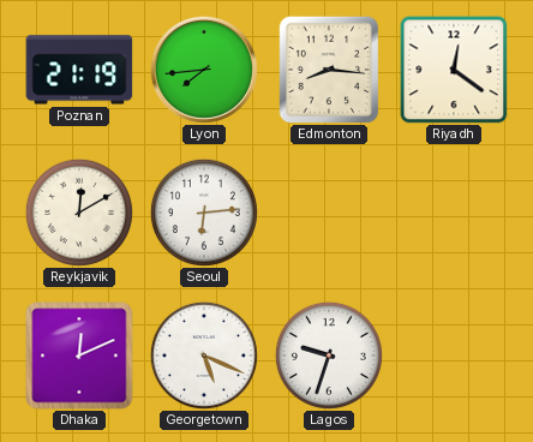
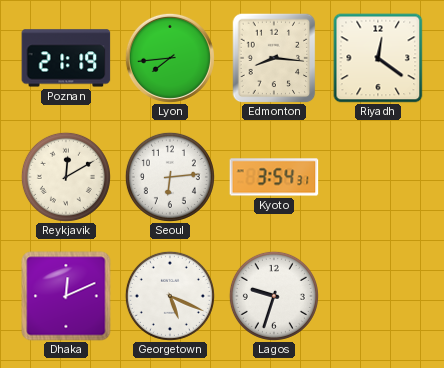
Kyoto: none -> 3:54
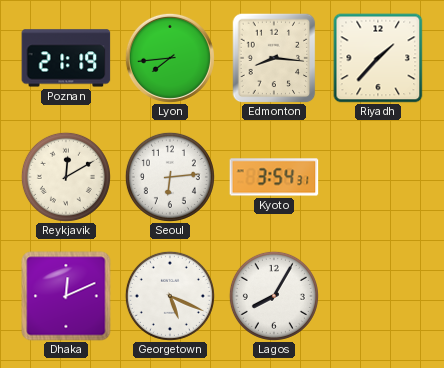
Riyadh: 12:21 -> 1:37
Lagos: 9:33 -> 8:05
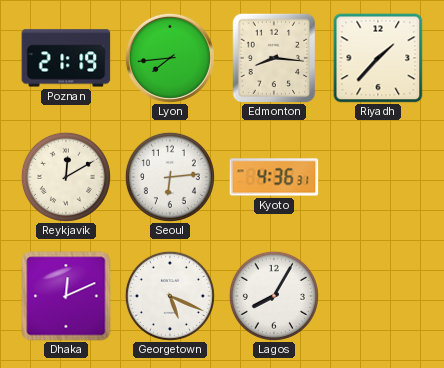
Kyoto: 3:54 -> 4:36
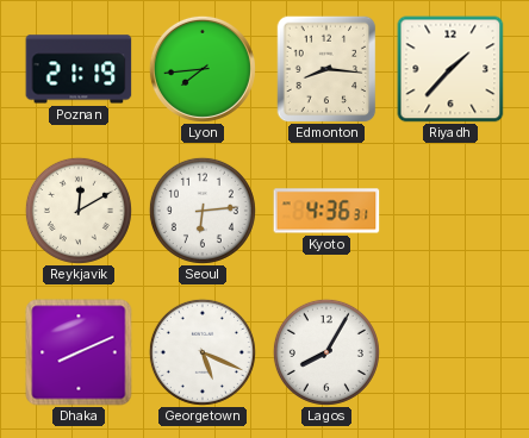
Dhaka: 12:11 -> 8:11
